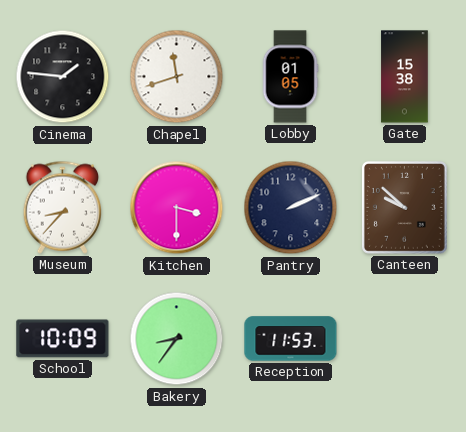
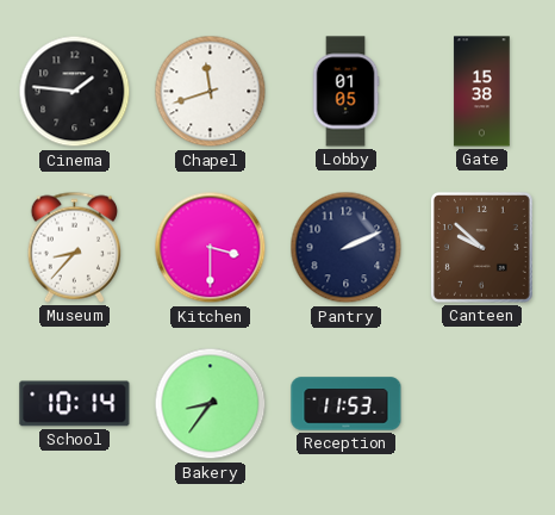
School: 10:09 -> 10:14
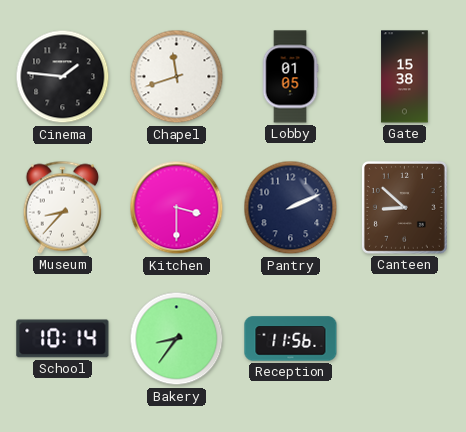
Canteen: 9:52 -> 8:52
Reception: 11:53 -> 11:56
